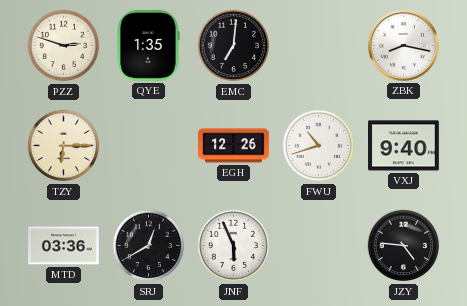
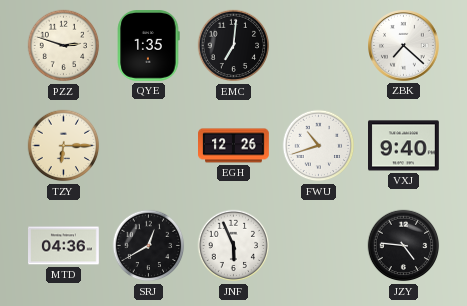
ZBK: 8:17 -> 7:22
MTD: 03:36 -> 04:36
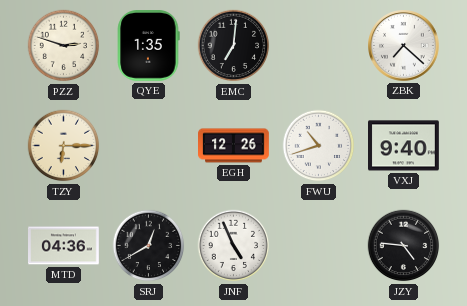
JNF: 5:56 -> 4:56
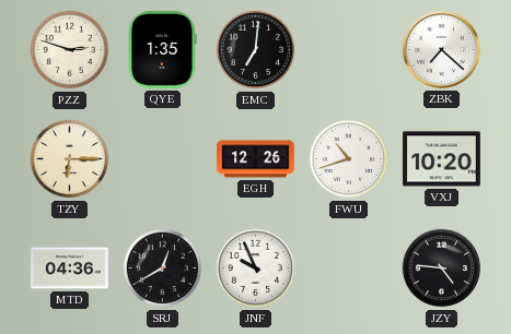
VXJ: 9:40 -> 10:20
JNF: 4:56 -> 9:56
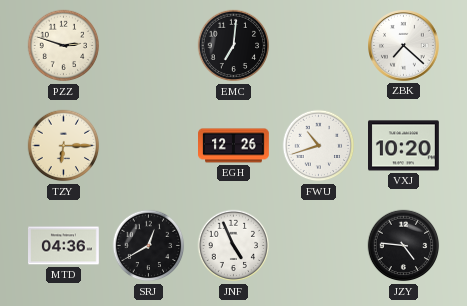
QYE: 1:35 -> none
JNF: 9:56 -> 4:56
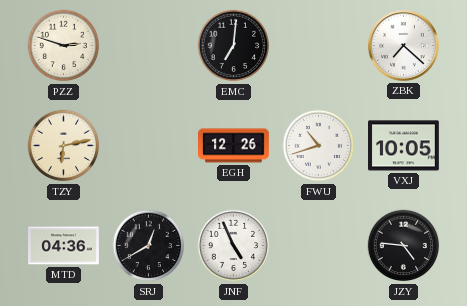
TZY: 6:15 -> 6:13
VXJ: 10:20 -> 10:05
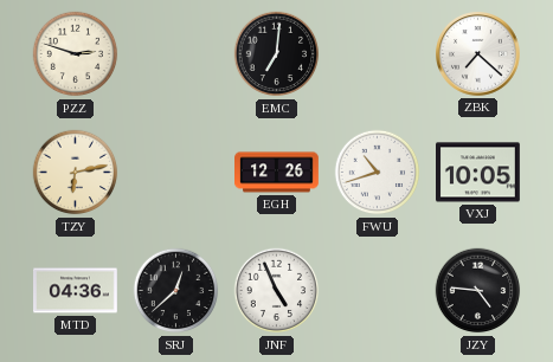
SRJ: 12:40 -> 12:38
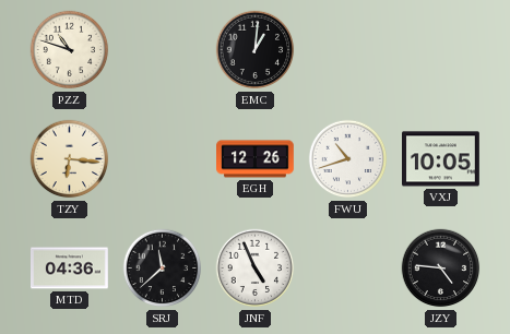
PZZ: 2:48 -> 10:48
EMC: 7:01 -> 1:01
ZBK: 7:22 -> none
TZY: 6:13 -> 6:16
SRJ: 12:38 -> 11:38
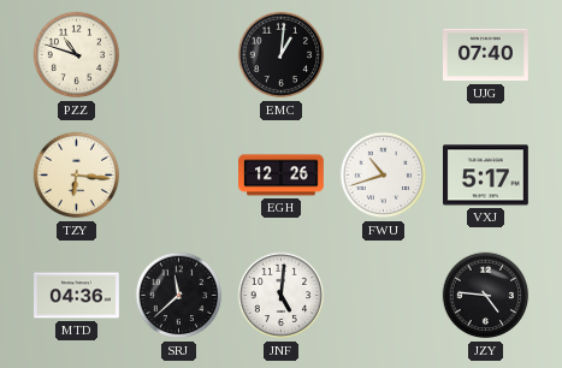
UJG: none -> 07:40
VXJ: 10:05 -> 5:17
JNF: 4:56 -> 5:01
